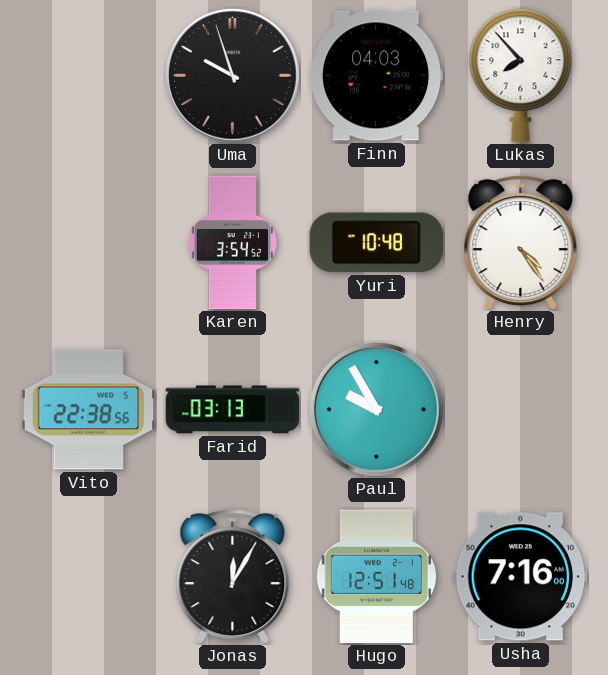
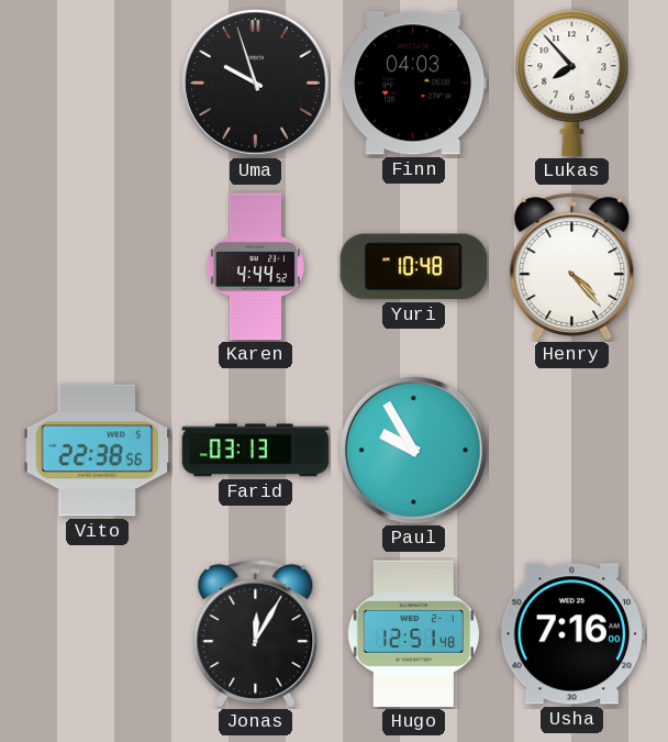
Karen: 3:54 -> 4:44
Henry: 4:24 -> 4:23
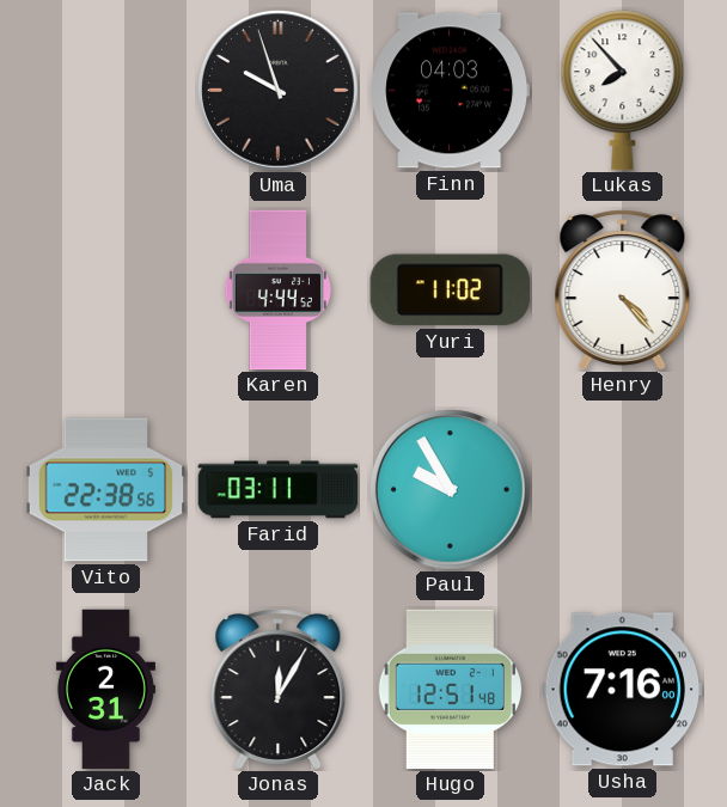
Yuri: 10:48 -> 11:02
Farid: 03:13 -> 03:11
Jack: none -> 2:31
